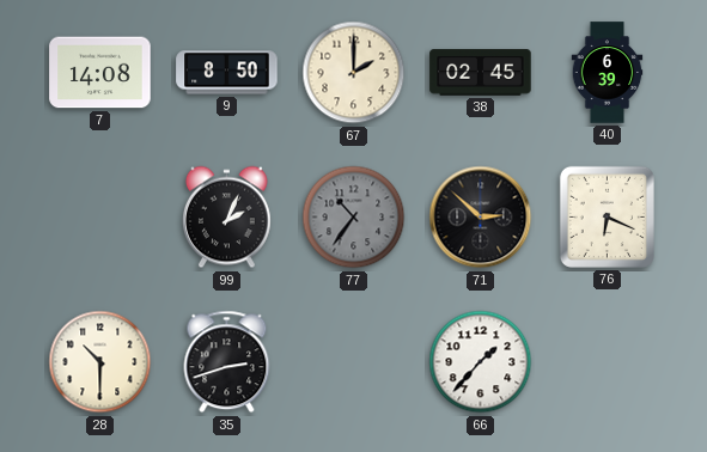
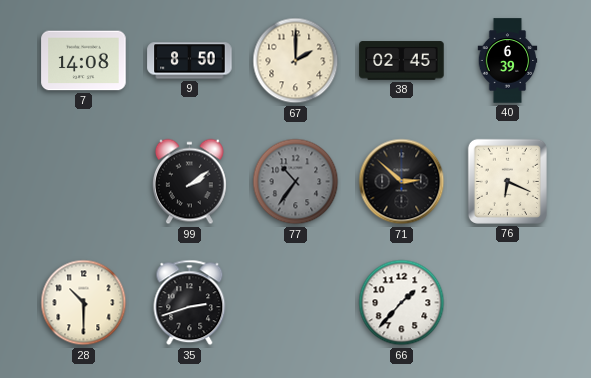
99: 2:04 -> 2:09
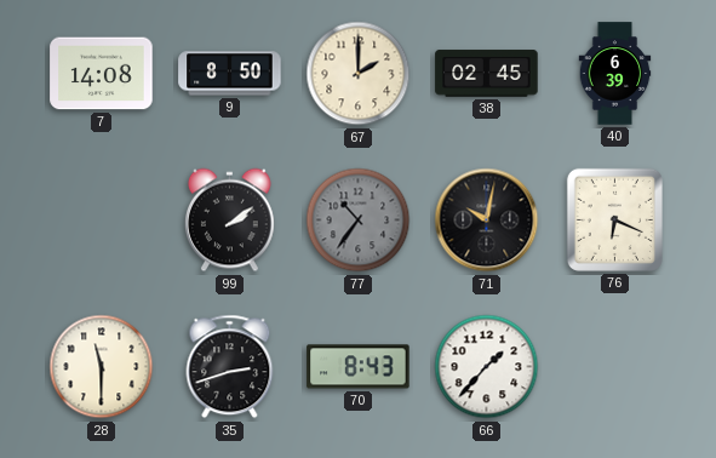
71: 2:52 -> 10:02
28: 10:30 -> 11:30
70: none -> 8:43
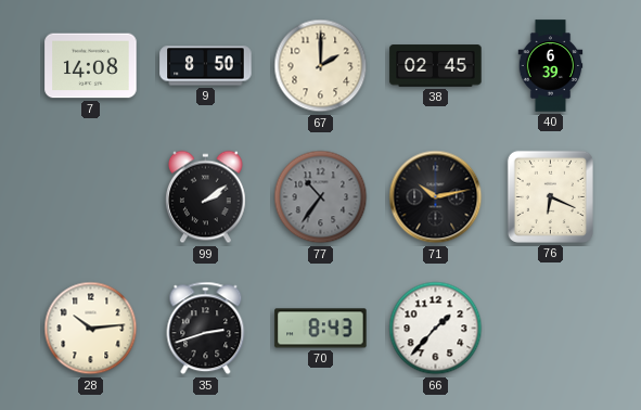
71: 10:02 -> 10:13
28: 11:30 -> 10:14
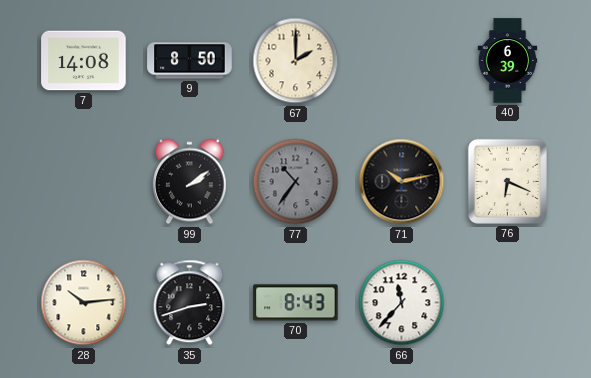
38: 02:45 -> none
66: 1:37 -> 11:37
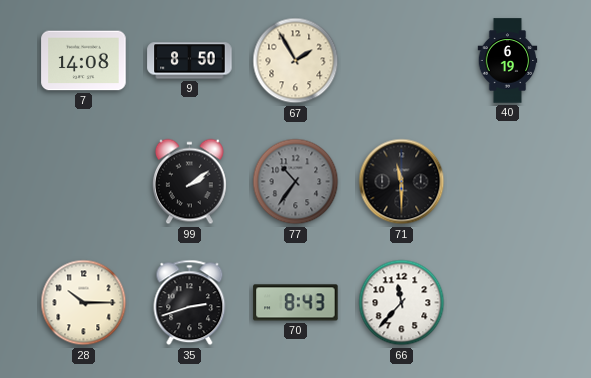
67: 2:00 -> 1:55
40: 6:39 -> 6:19
71: 10:13 -> 11:30
76: 6:19 -> none
28: 10:14 -> 10:15
